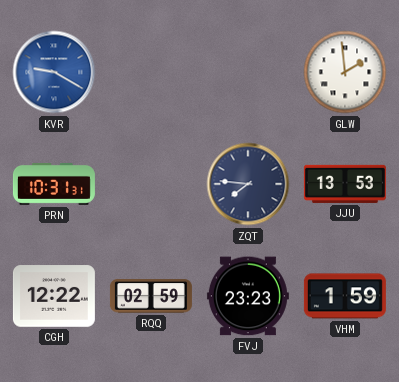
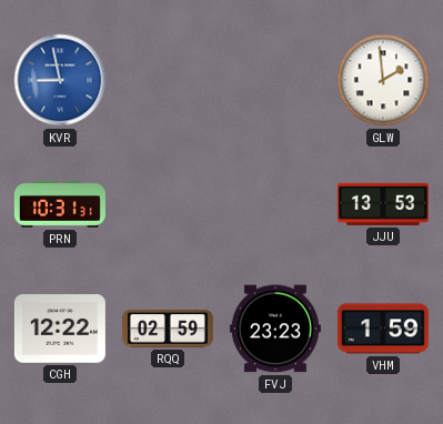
KVR: 9:20 -> 8:58
ZQT: 7:46 -> none
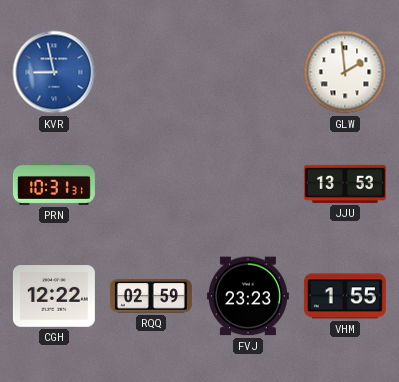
VHM: 1:59 -> 1:55
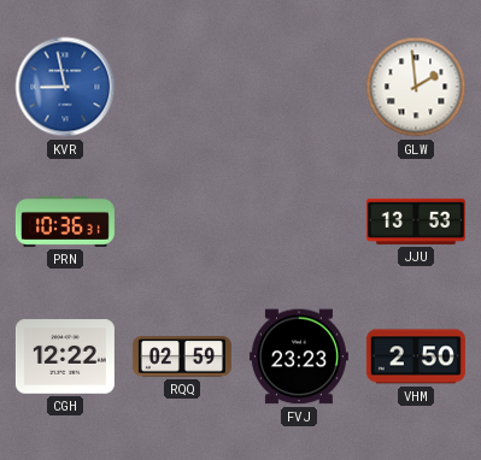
PRN: 10:31 -> 10:36
VHM: 1:55 -> 2:50
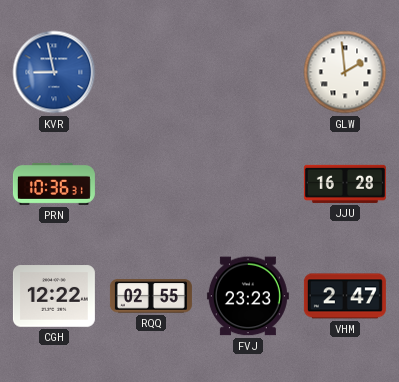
JJU: 13:53 -> 16:28
RQQ: 02:59 -> 02:55
VHM: 2:50 -> 2:47
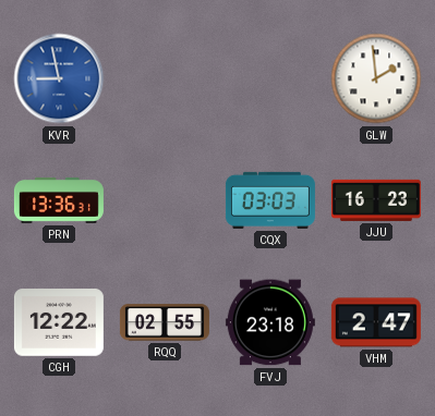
PRN: 10:36 -> 13:36
CQX: none -> 03:03
JJU: 16:28 -> 16:23
FVJ: 23:23 -> 23:18
